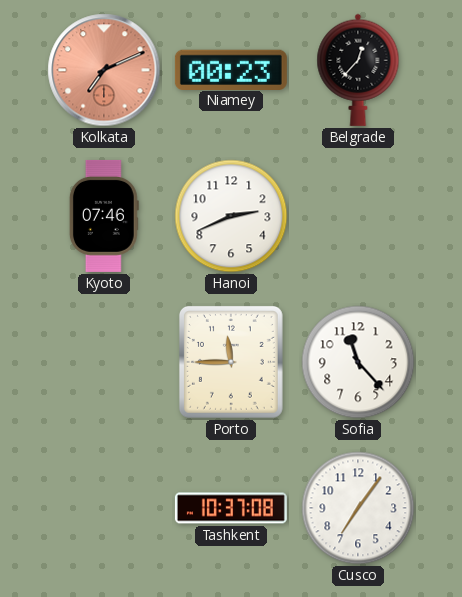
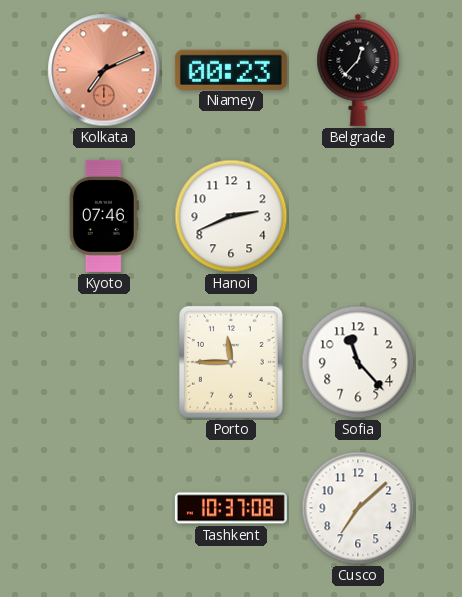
Cusco: 7:06 -> 7:08
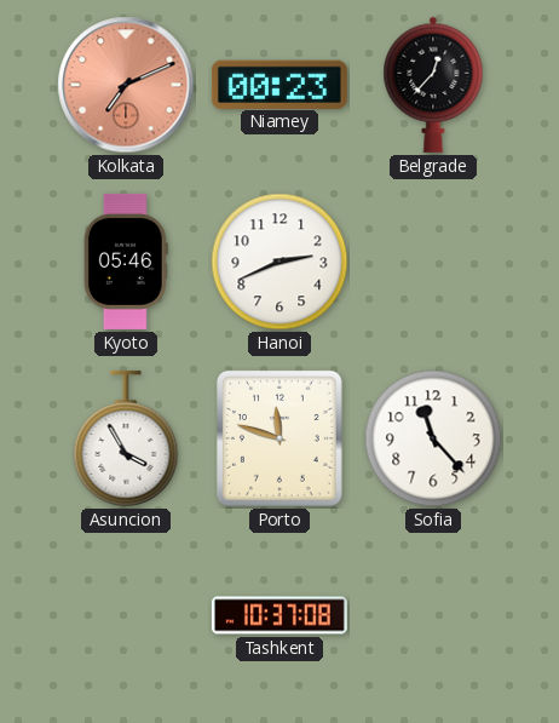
Kyoto: 07:46 -> 05:46
Asuncion: none -> 3:55
Porto: 11:45 -> 11:48
Cusco: 7:08 -> none
